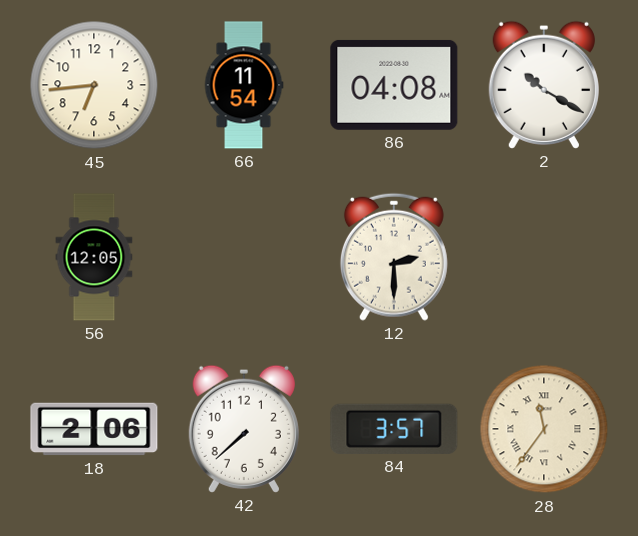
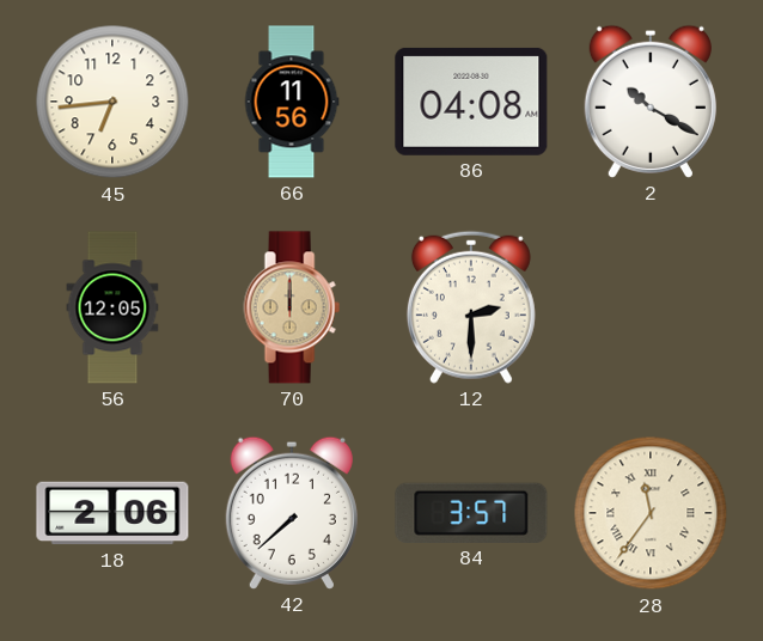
66: 11:54 -> 11:56
70: none -> 12:00
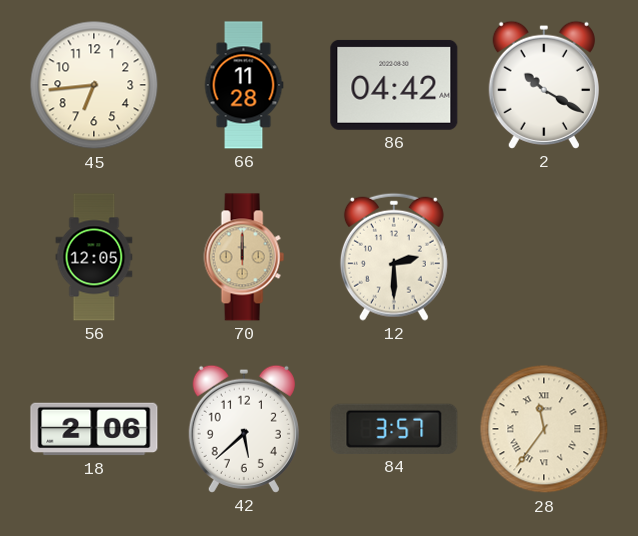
66: 11:56 -> 11:28
86: 04:08 -> 04:42
42: 7:38 -> 5:38
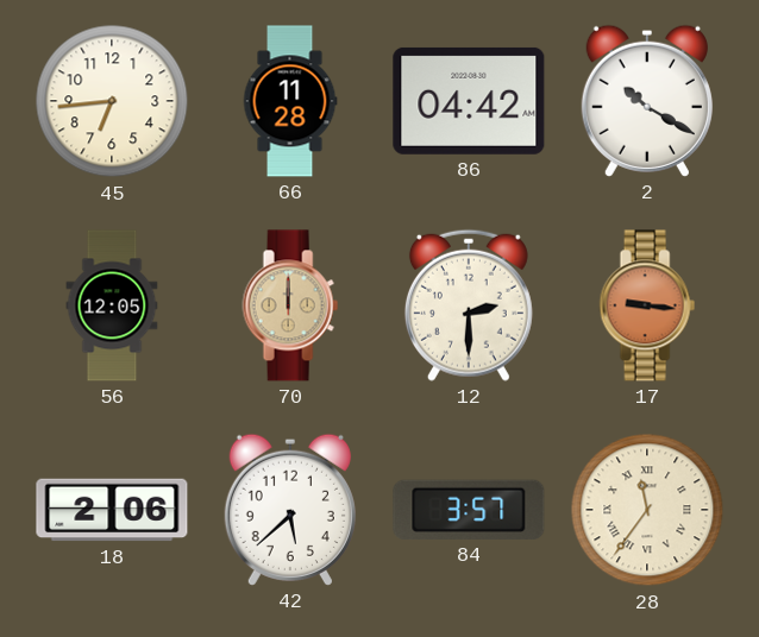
17: none -> 9:16
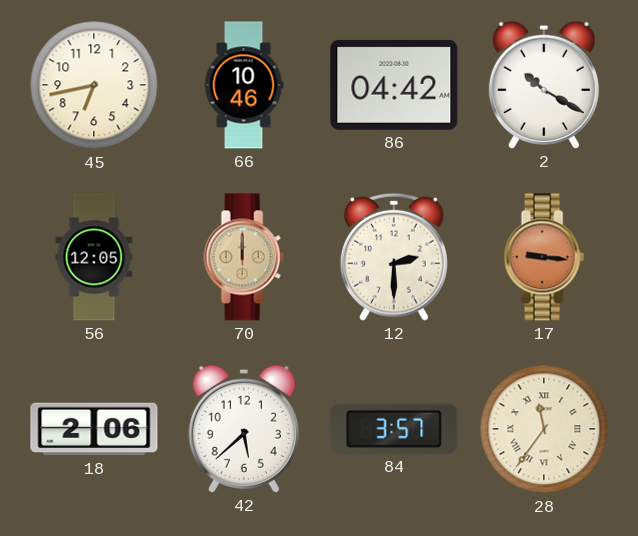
45: 6:44 -> 6:43
66: 11:28 -> 10:46
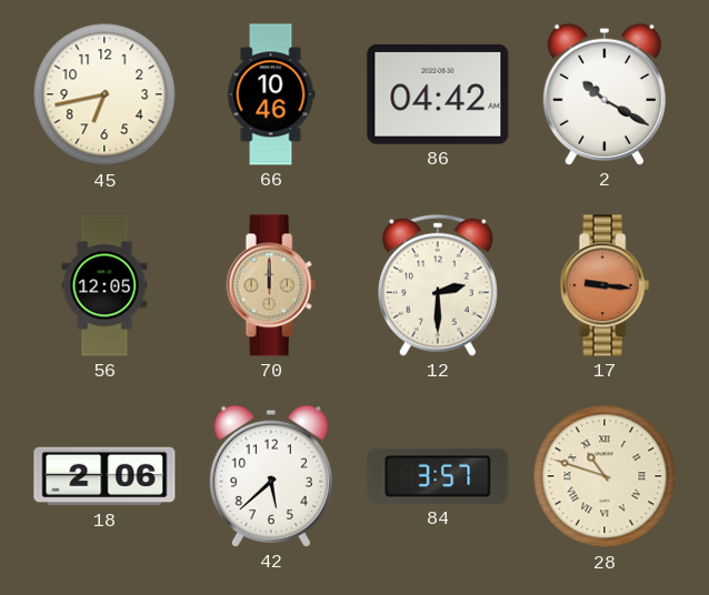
28: 11:36 -> 10:48
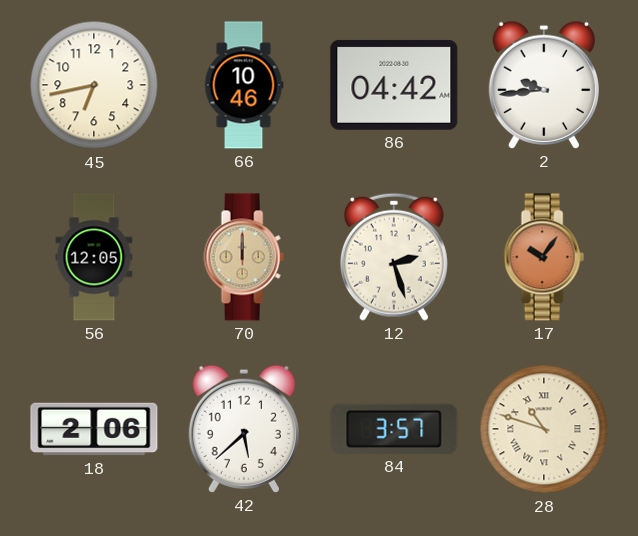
2: 10:20 -> 9:44
12: 2:30 -> 2:27
17: 9:16 -> 10:06
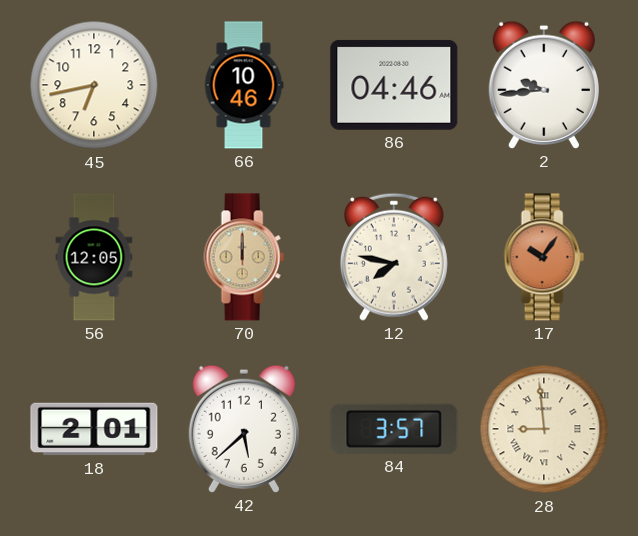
86: 04:42 -> 04:46
12: 2:27 -> 7:47
18: 2:06 -> 2:01
28: 10:48 -> 8:59
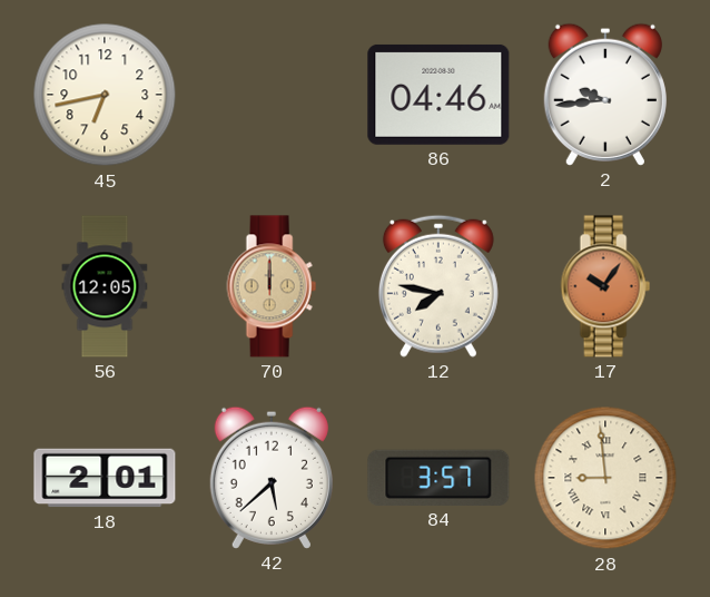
66: 10:46 -> none
